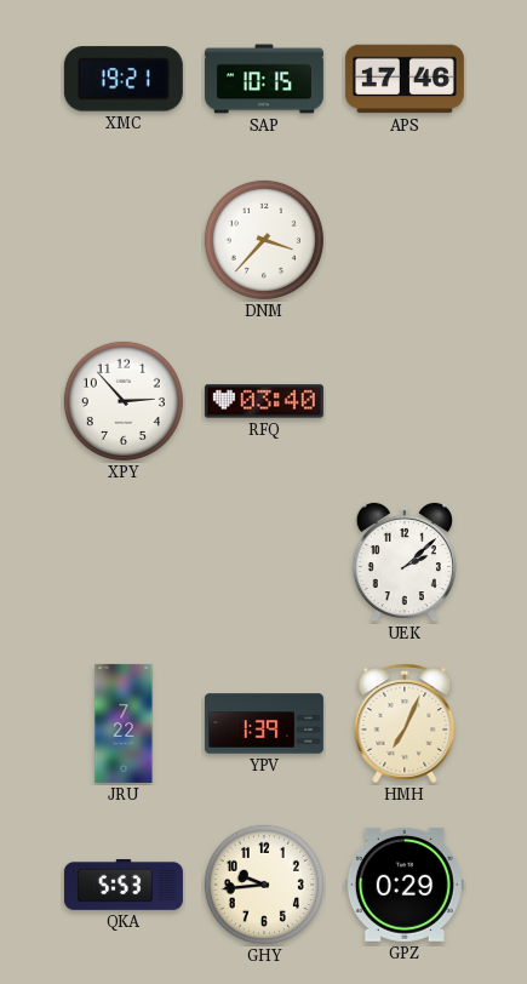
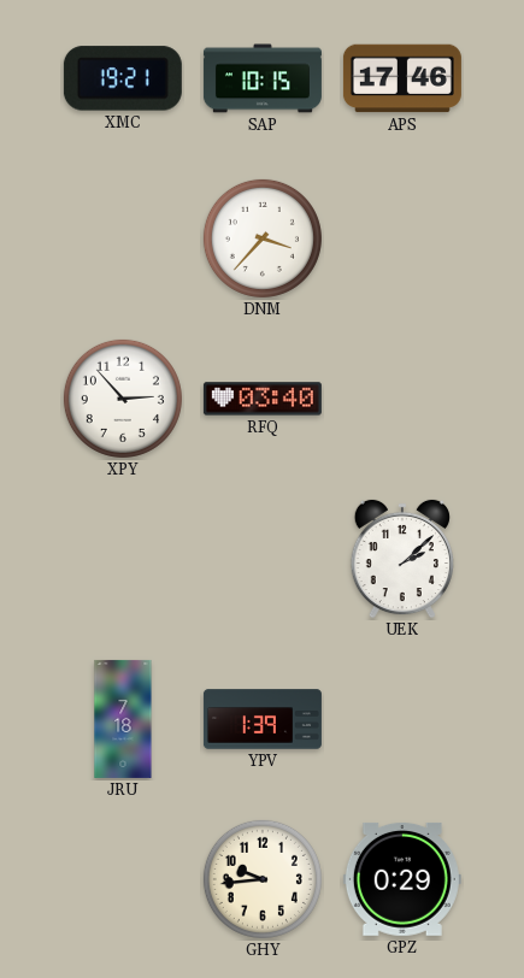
JRU: 7:22 -> 7:18
HMH: 7:04 -> none
QKA: 5:53 -> none
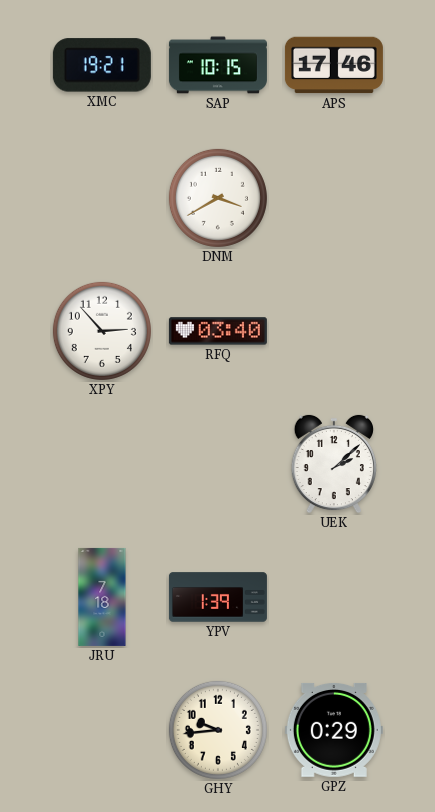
DNM: 3:37 -> 3:40
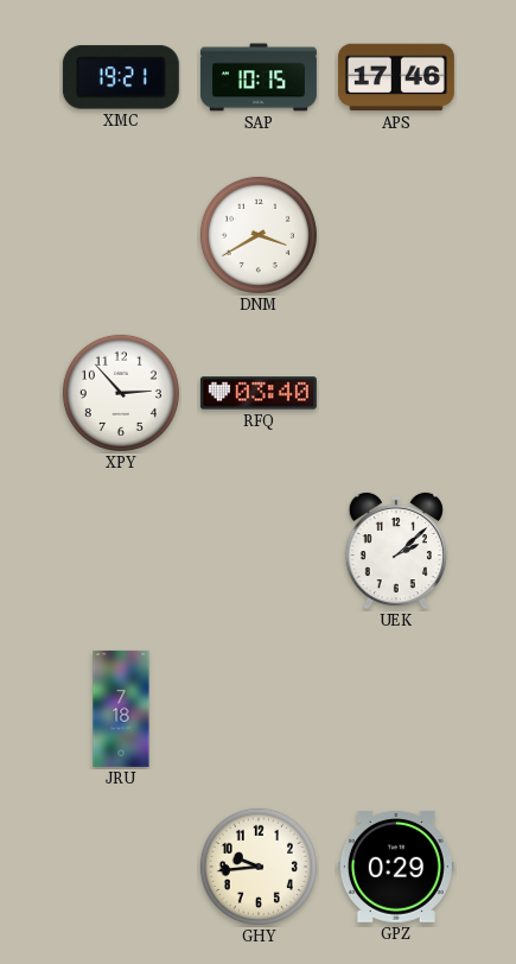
YPV: 1:39 -> none
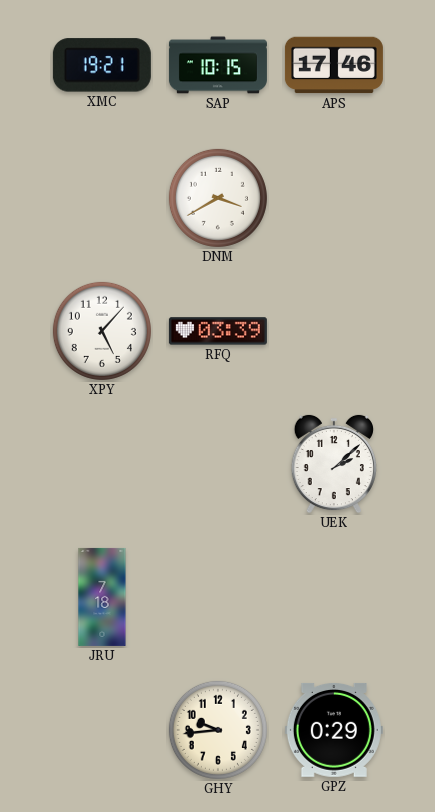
XPY: 2:53 -> 5:07
RFQ: 03:40 -> 03:39
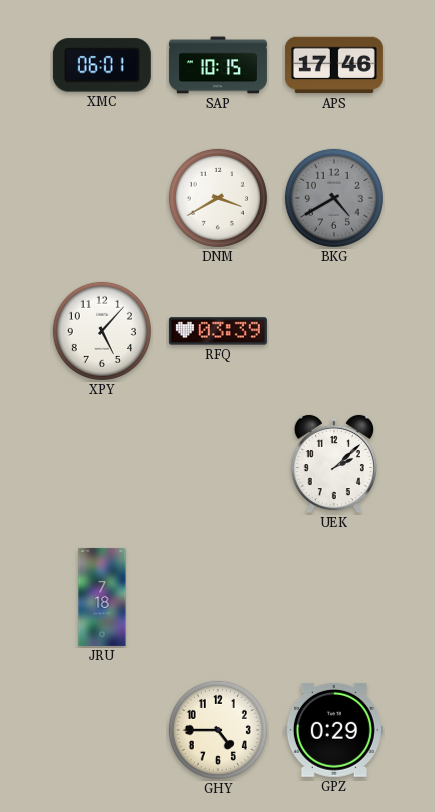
XMC: 19:21 -> 06:01
BKG: none -> 4:40
GHY: 9:44 -> 4:45
